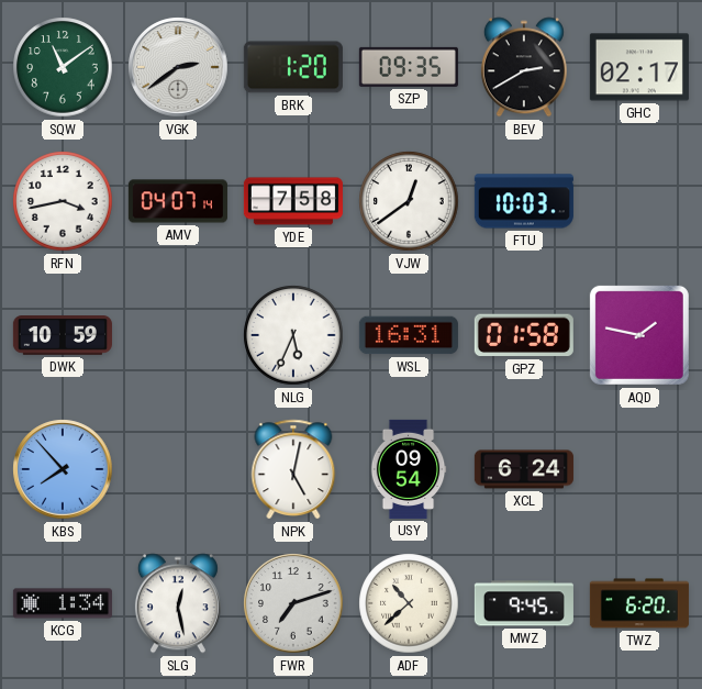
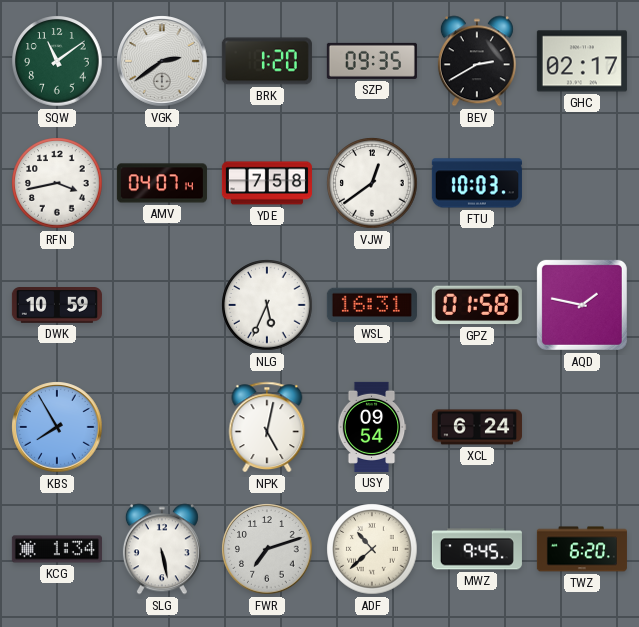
KBS: 7:53 -> 7:55
SLG: 12:28 -> 5:28
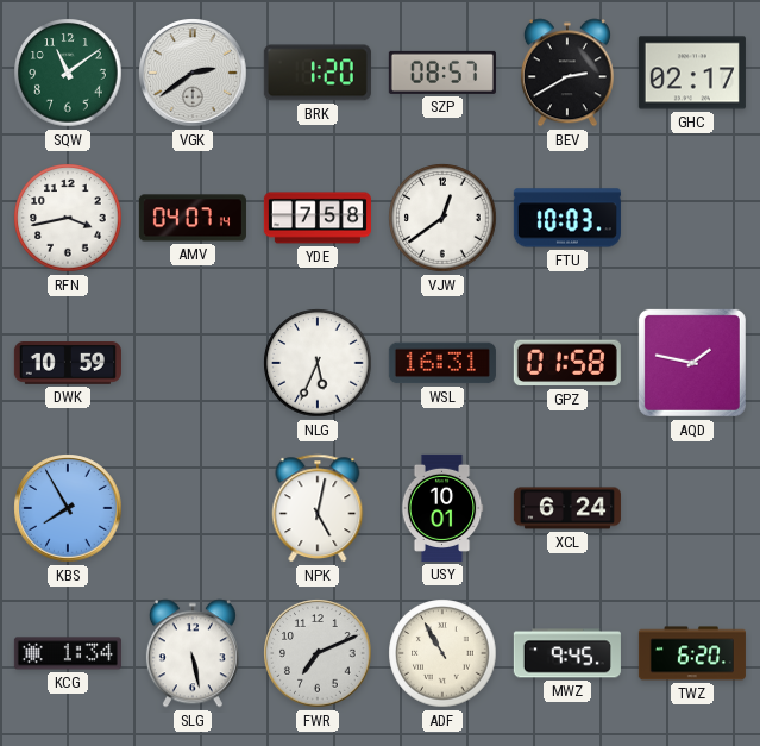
SZP: 09:35 -> 08:57
USY: 09:54 -> 10:01
FWR: 7:12 -> 7:11
ADF: 10:38 -> 10:55
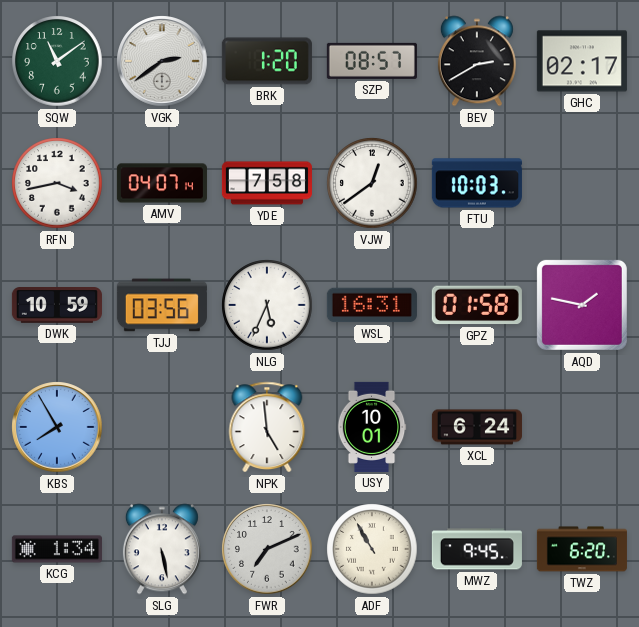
TJJ: none -> 03:56
NPK: 5:02 -> 4:59
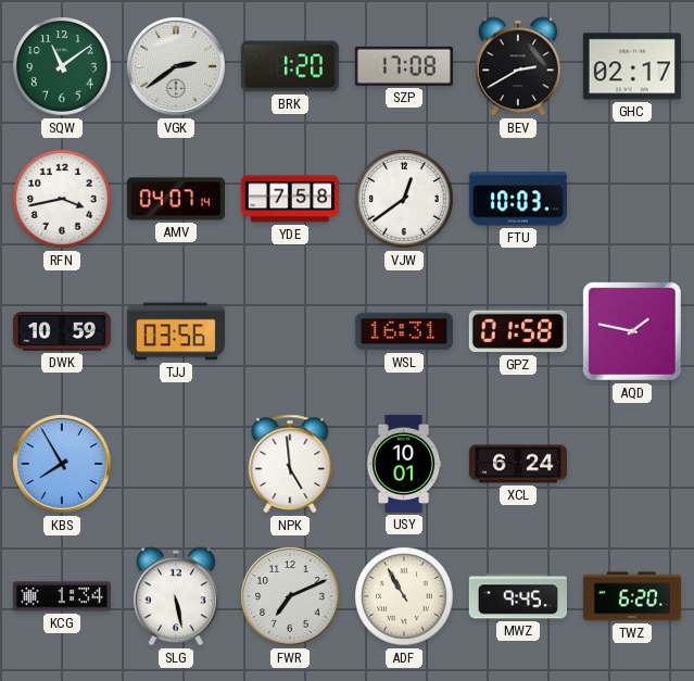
SZP: 08:57 -> 17:08
NLG: 5:34 -> none
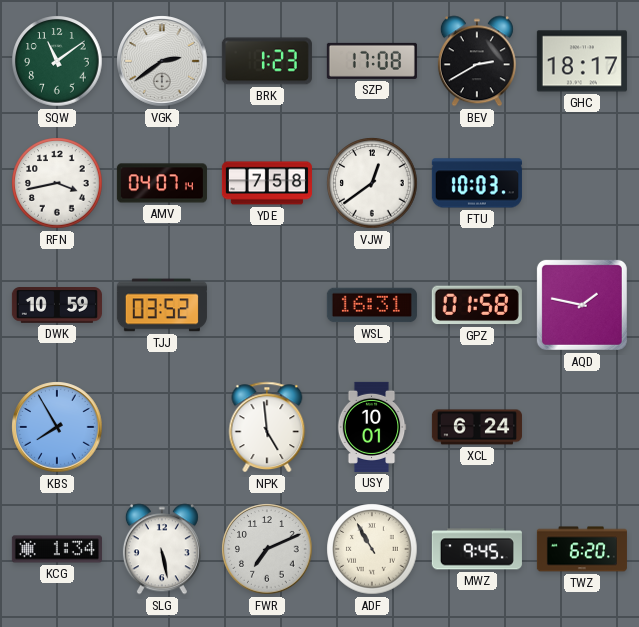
BRK: 1:20 -> 1:23
GHC: 02:17 -> 18:17
TJJ: 03:56 -> 03:52
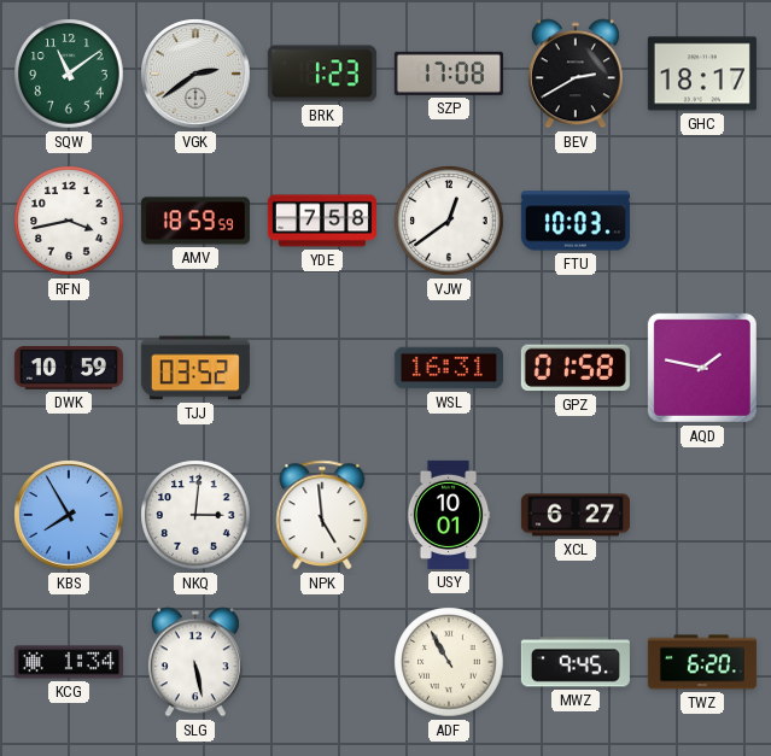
AMV: 04:07 -> 18:59
NKQ: none -> 3:01
XCL: 6:24 -> 6:27
FWR: 7:11 -> none
